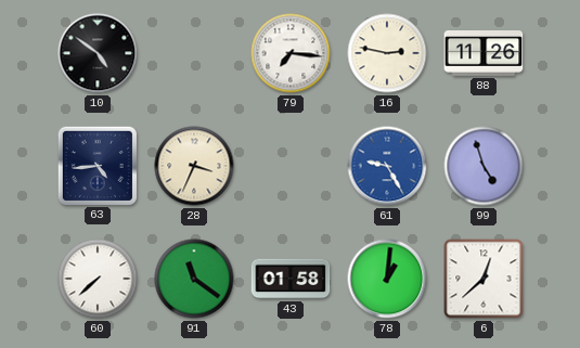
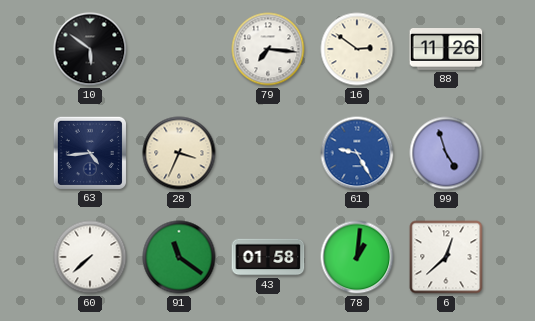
10: 4:51 -> 5:51
16: 2:47 -> 2:51
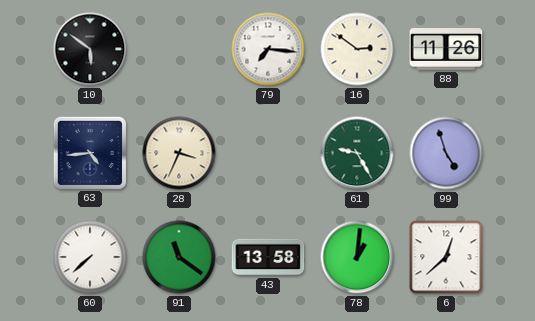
61 dial: blue -> green
43: 01:58 -> 13:58
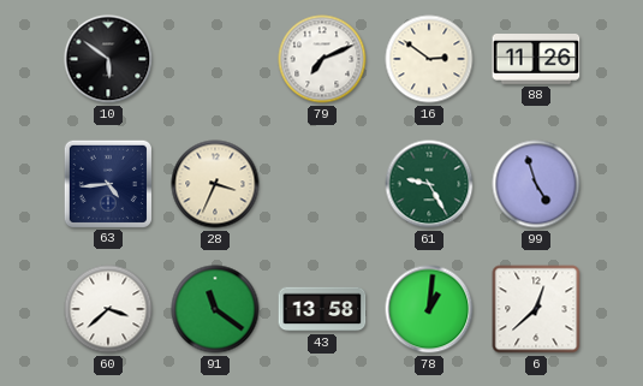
79: 7:16 -> 7:11
60: 7:38 -> 3:38
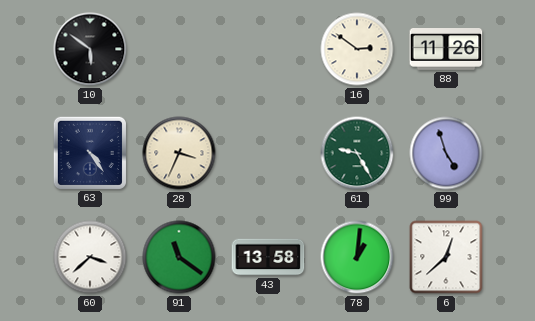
79: 7:11 -> none
63: 4:44 -> 4:24
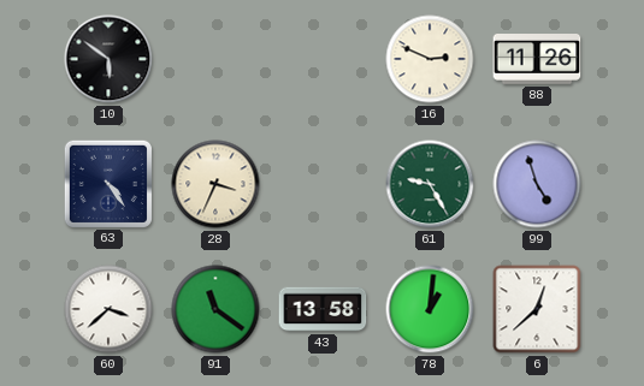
16: 2:51 -> 2:49
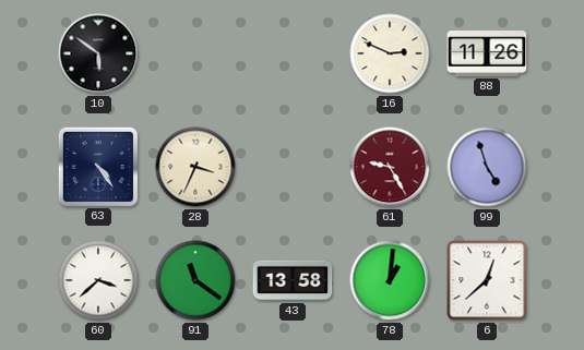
61 dial: green -> burgundy
